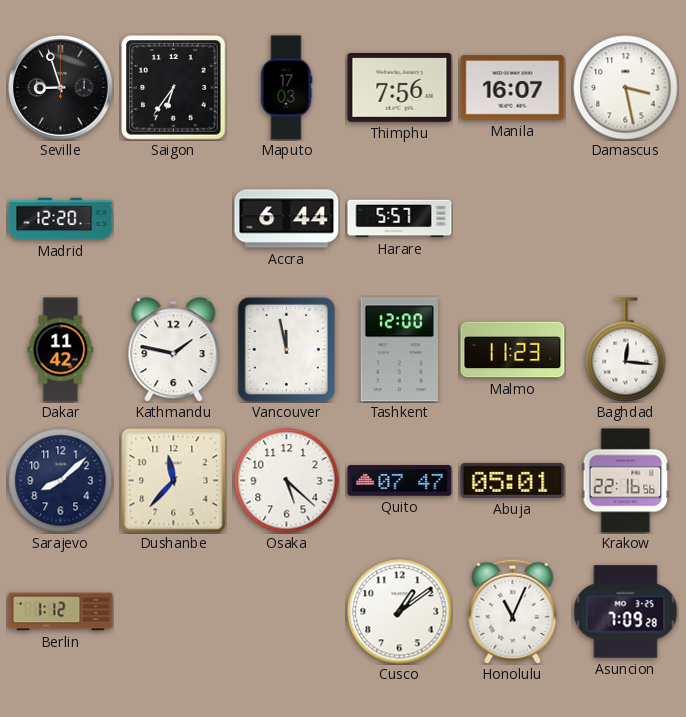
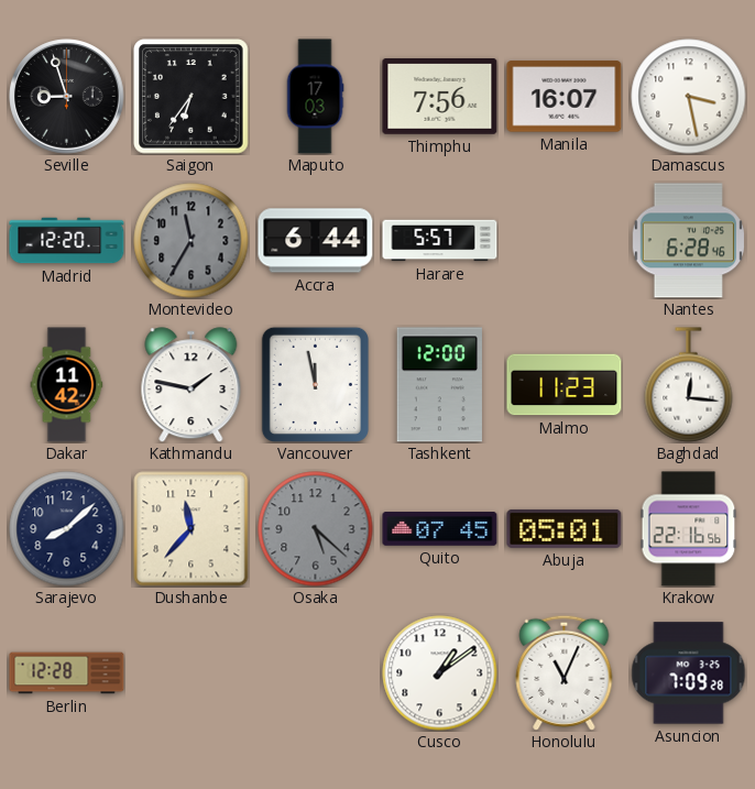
Montevideo: none -> 11:35
Nantes: none -> 6:28
Osaka dial: white -> grey
Quito: 07:47 -> 07:45
Berlin: 1:12 -> 12:28
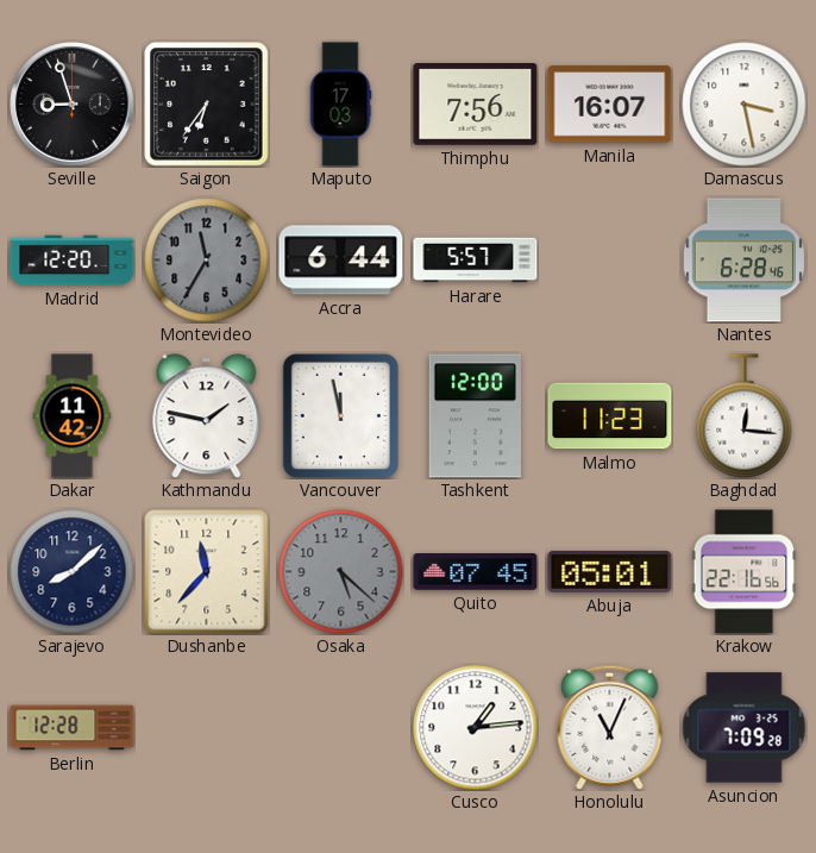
Cusco: 1:09 -> 1:14
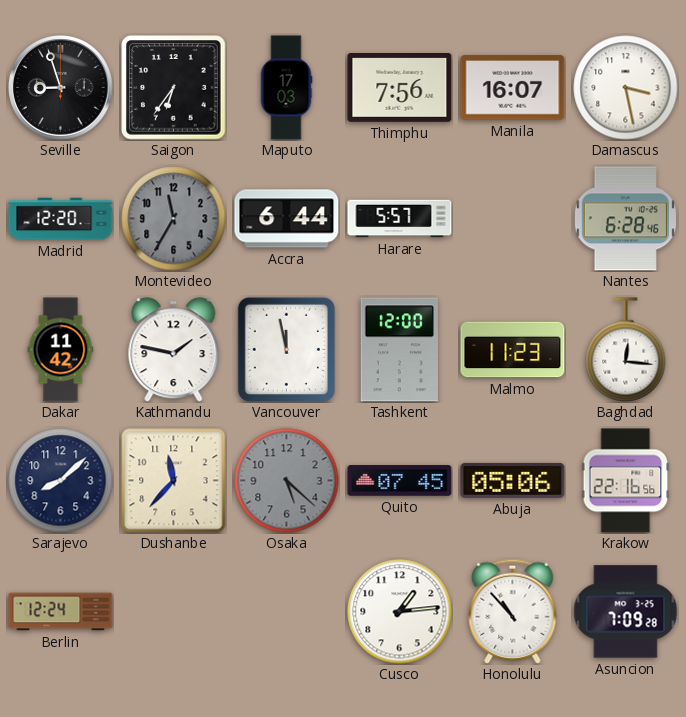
Abuja: 05:01 -> 05:06
Berlin: 12:28 -> 12:24
Honolulu: 11:04 -> 10:53
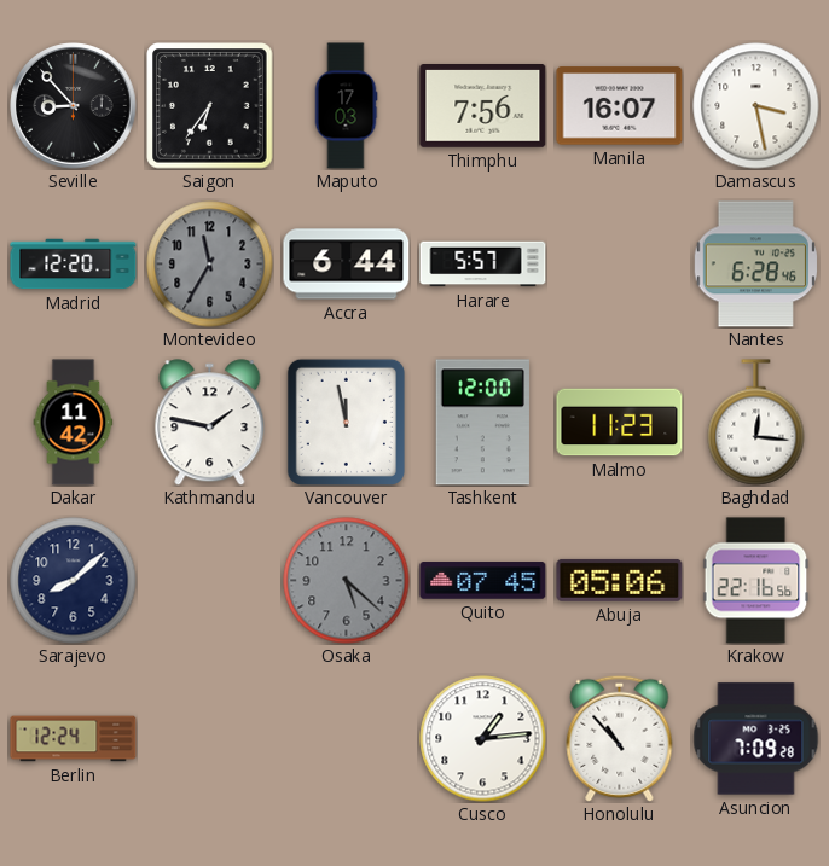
Seville: 8:57 -> 8:53
Dushanbe: 11:37 -> none
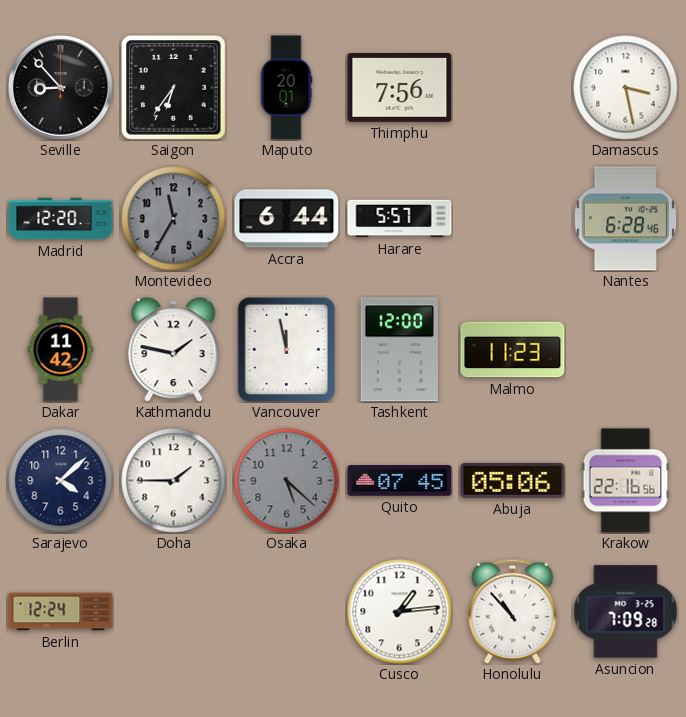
Maputo: 17:03 -> 20:01
Manila: 16:07 -> none
Baghdad: 12:16 -> none
Sarajevo: 8:08 -> 4:08
Doha: none -> 1:45
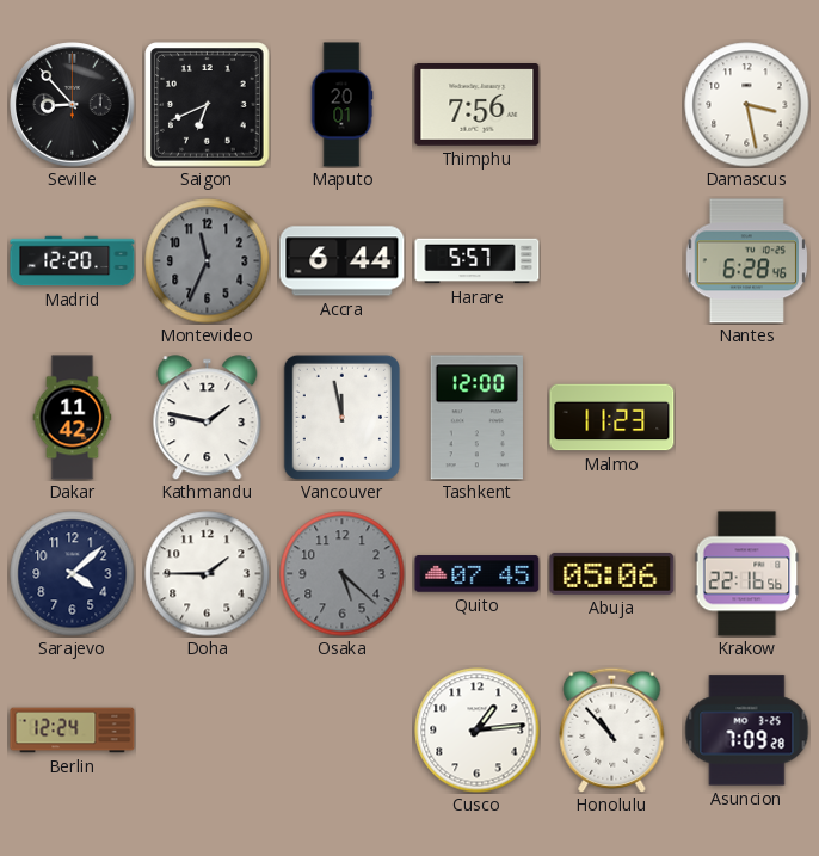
Saigon: 6:36 -> 6:41
Montevideo: 11:35 -> 11:34
